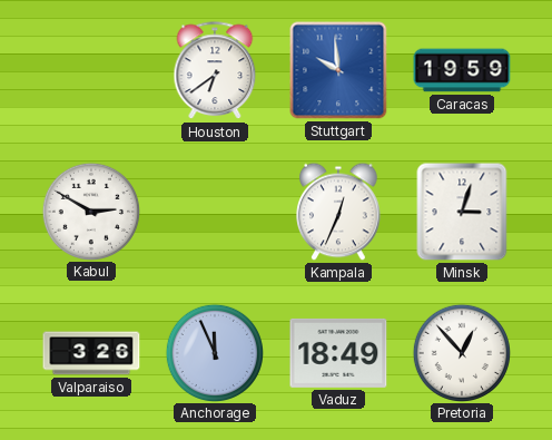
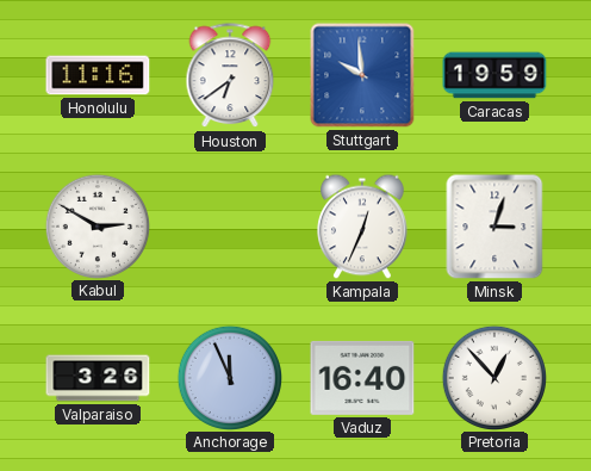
Honolulu: none -> 11:16
Vaduz: 18:49 -> 16:40
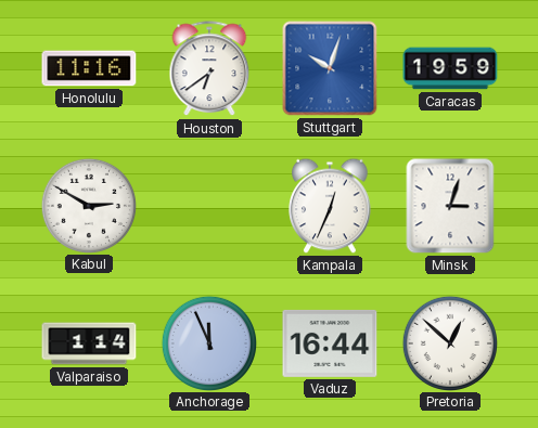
Stuttgart: 9:59 -> 10:03
Valparaiso: 3:26 -> 1:14
Vaduz: 16:40 -> 16:44
Pretoria: 12:53 -> 12:52
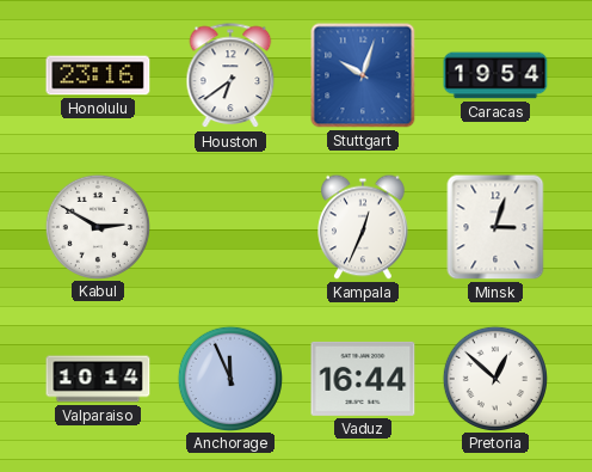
Honolulu: 11:16 -> 23:16
Caracas: 19:59 -> 19:54
Valparaiso: 1:14 -> 10:14
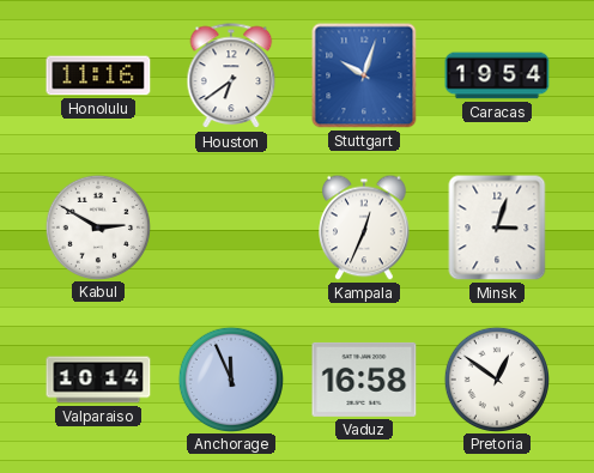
Honolulu: 23:16 -> 11:16
Vaduz: 16:44 -> 16:58
Pretoria: 12:52 -> 12:51
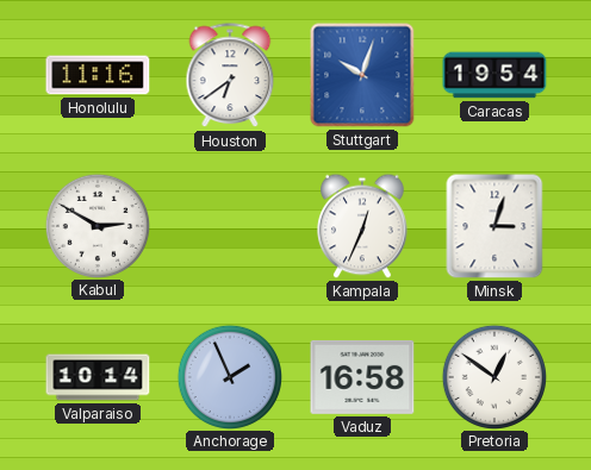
Anchorage: 11:56 -> 1:56
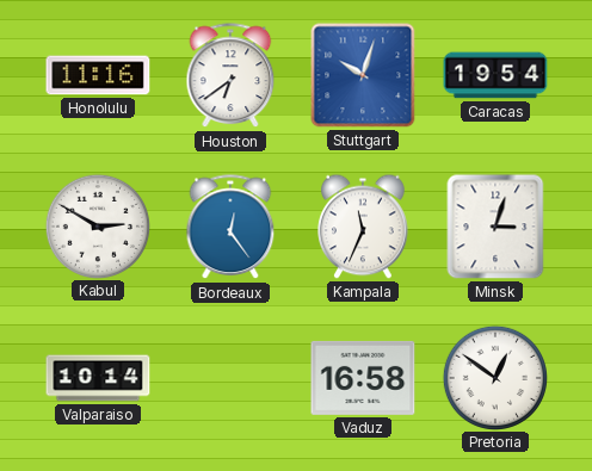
Bordeaux: none -> 12:24
Kampala: 12:34 -> 11:34
Anchorage: 1:56 -> none
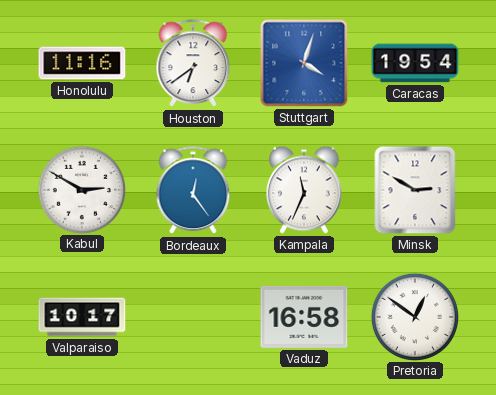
Stuttgart: 10:03 -> 4:03
Minsk: 3:03 -> 2:50
Valparaiso: 10:14 -> 10:17
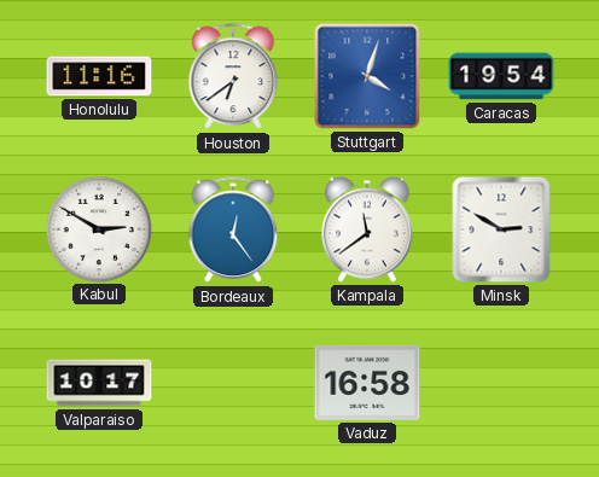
Kampala: 11:34 -> 11:39
Pretoria: 12:51 -> none
